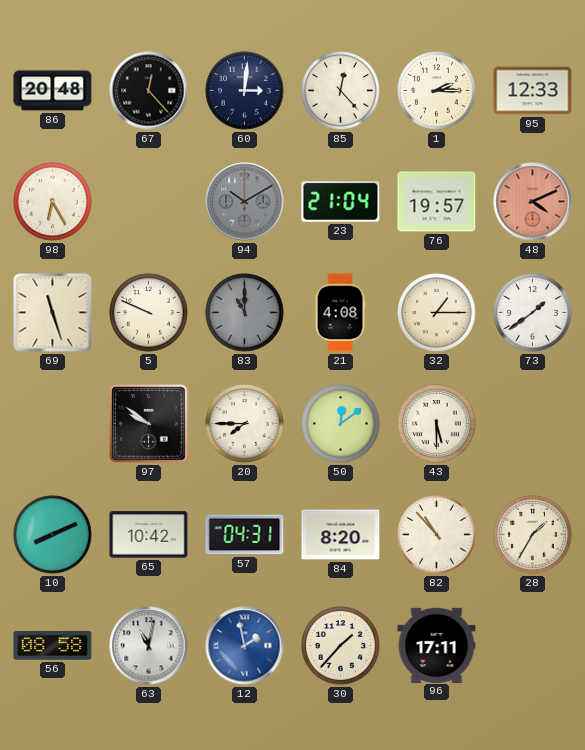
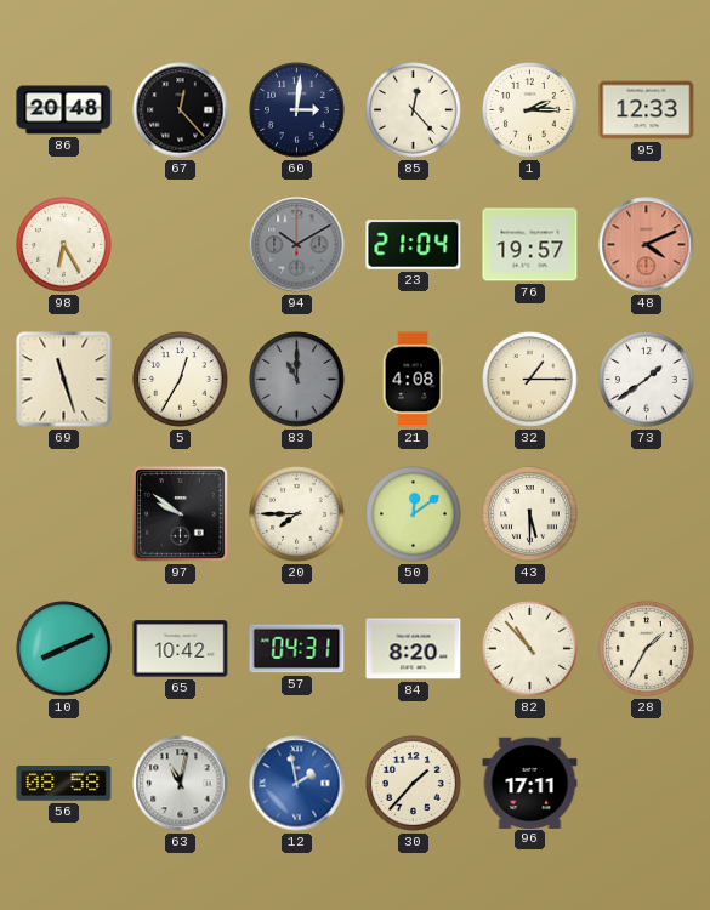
5: 9:49 -> 12:35
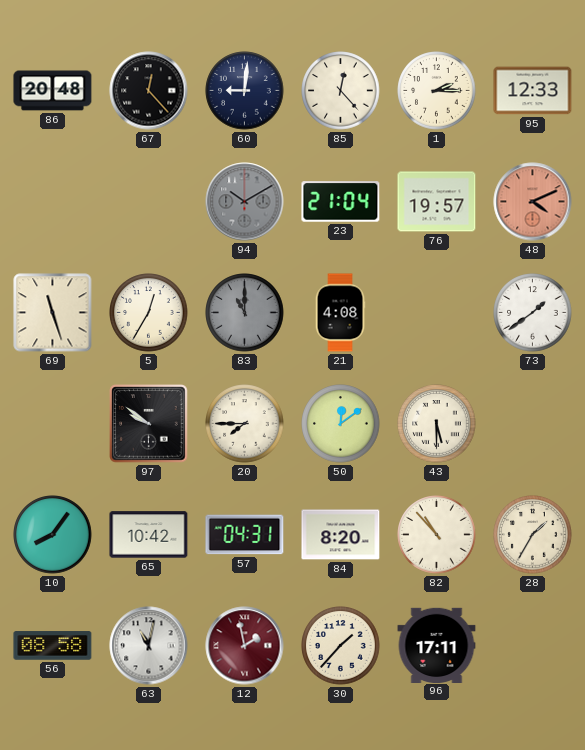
60: 3:01 -> 9:01
98: 6:25 -> none
32: 1:15 -> none
10: 8:11 -> 8:06
12 dial: blue -> burgundy
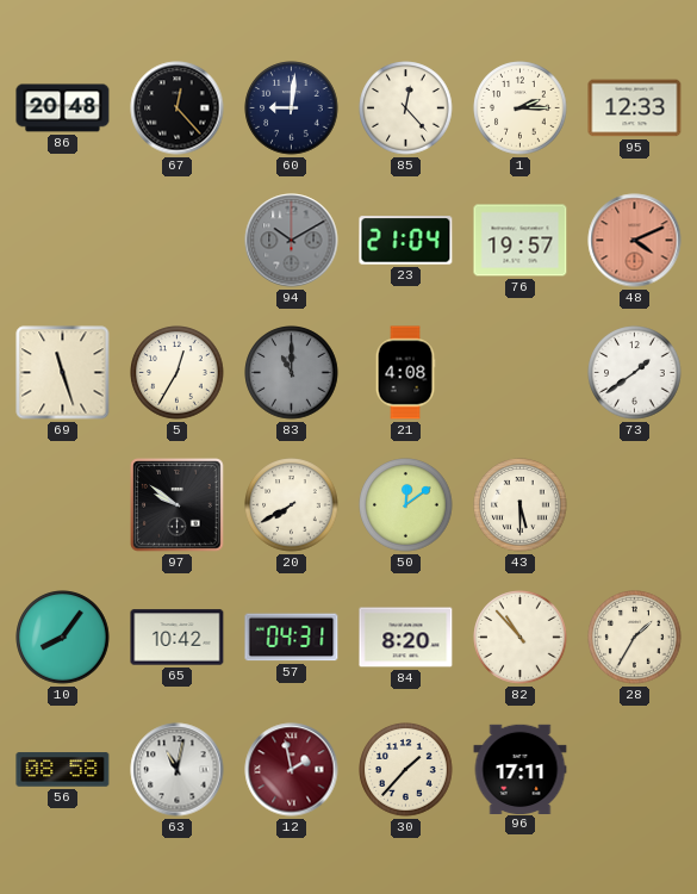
20: 7:45 -> 7:40
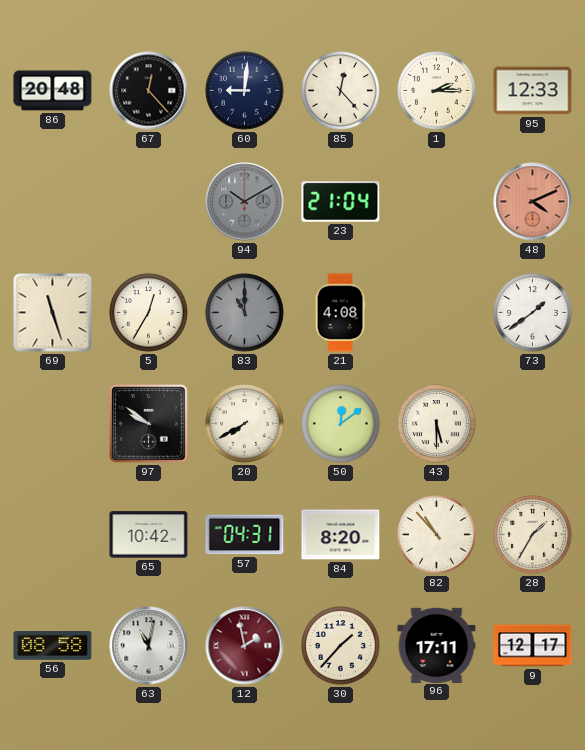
76: 19:57 -> none
10: 8:06 -> none
9: none -> 12:17
